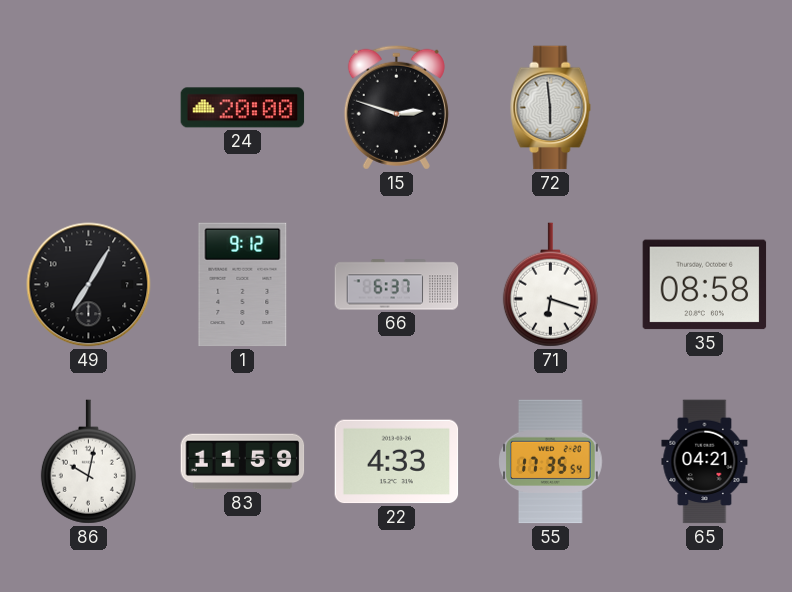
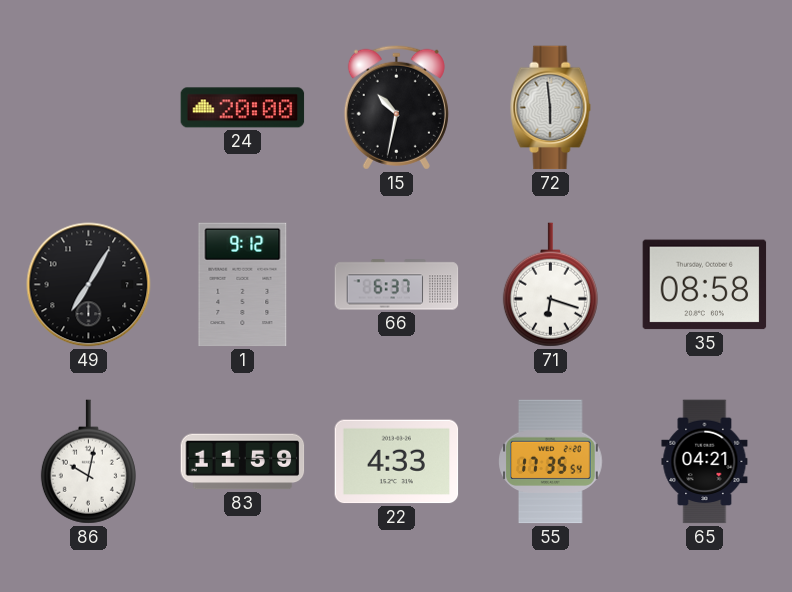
15: 2:48 -> 10:32
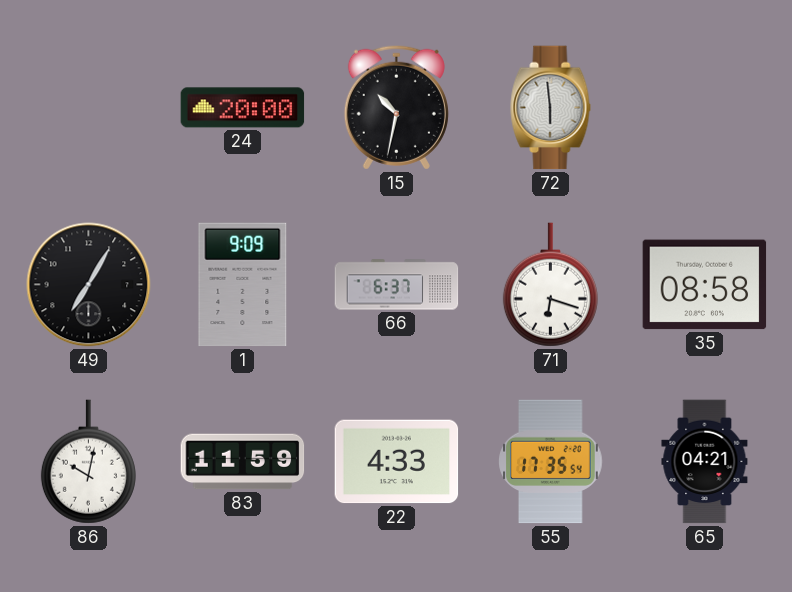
1: 9:12 -> 9:09
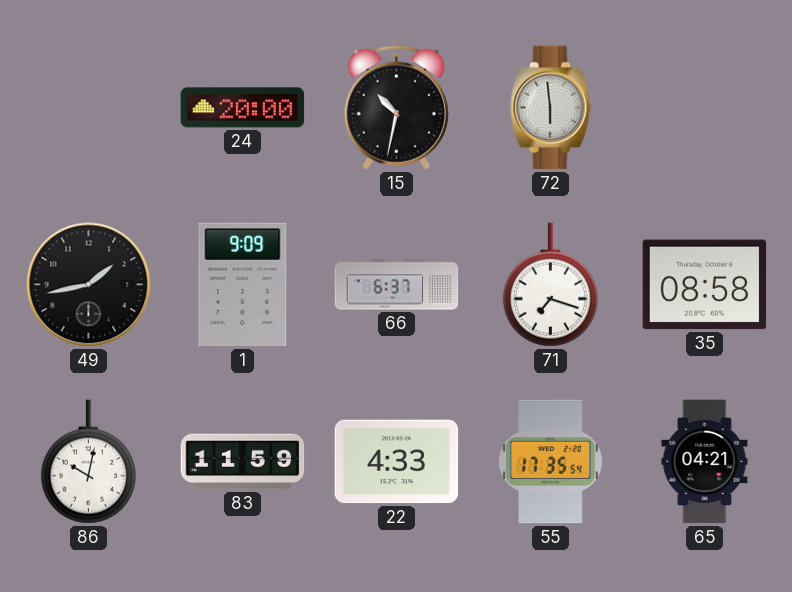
49: 7:05 -> 1:43
71: 6:18 -> 7:18
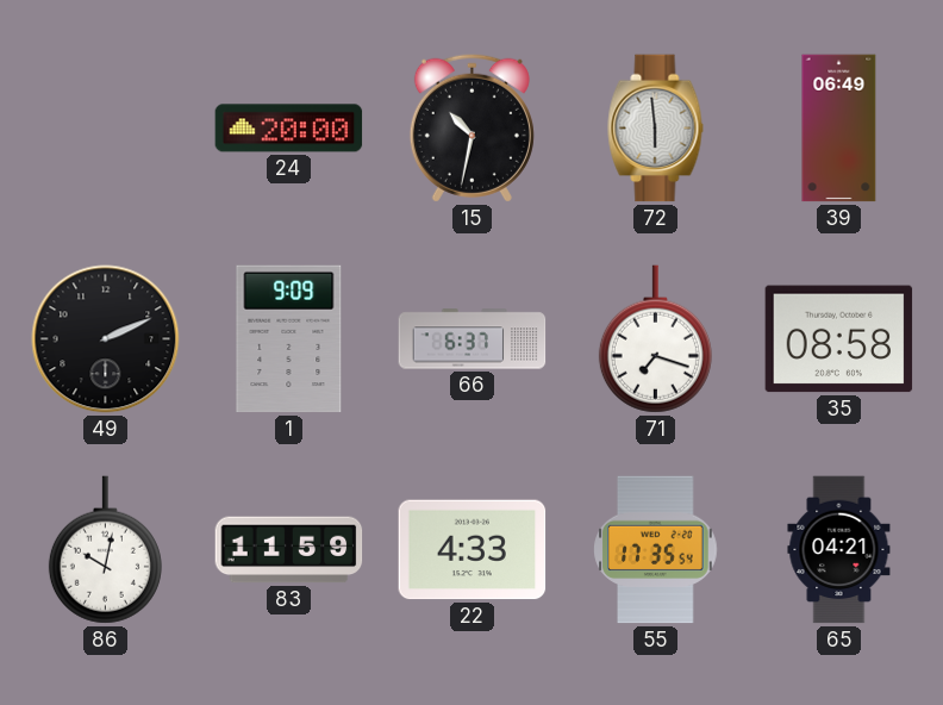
39: none -> 06:49
49: 1:43 -> 2:11
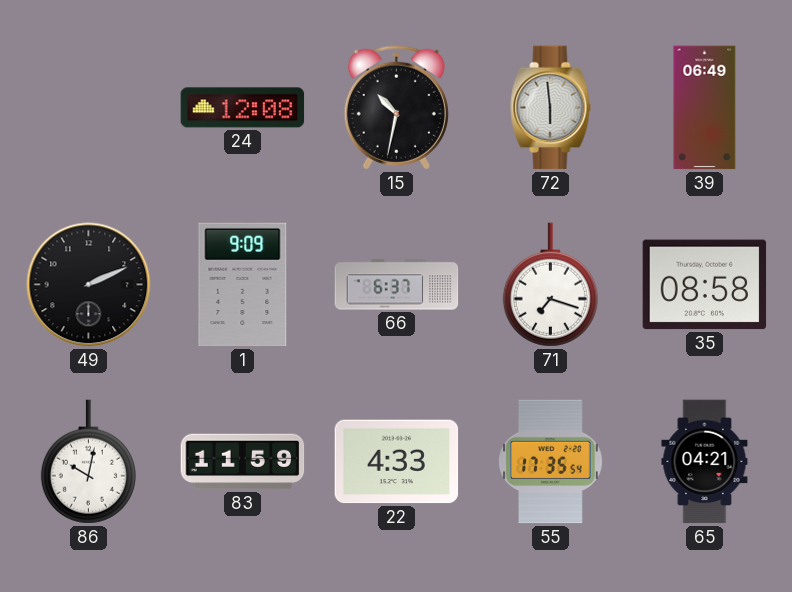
24: 20:00 -> 12:08
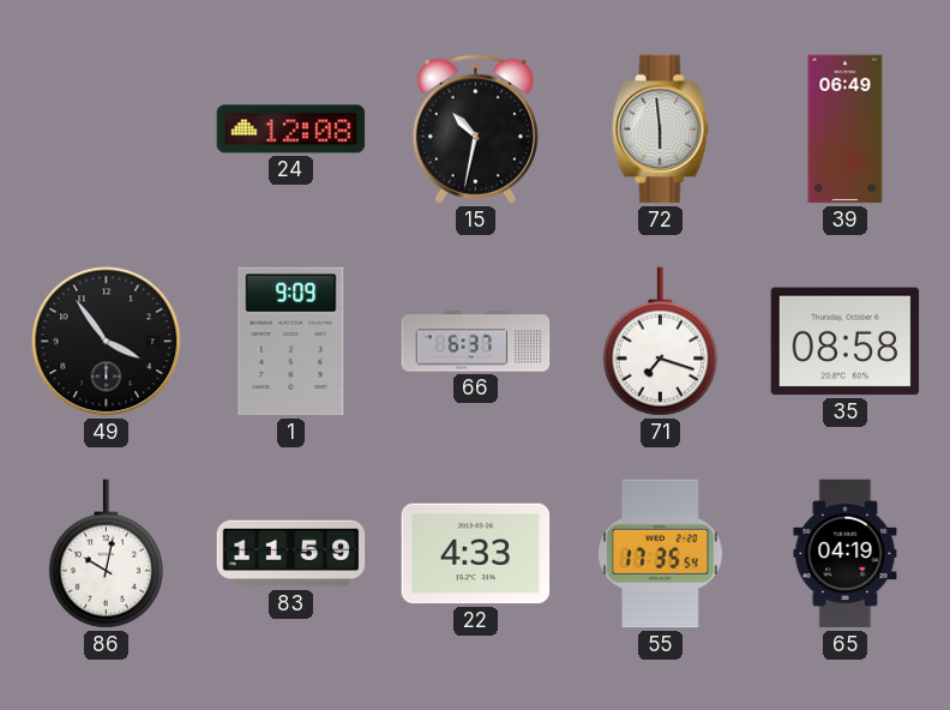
49: 2:11 -> 3:54
65: 04:21 -> 04:19
